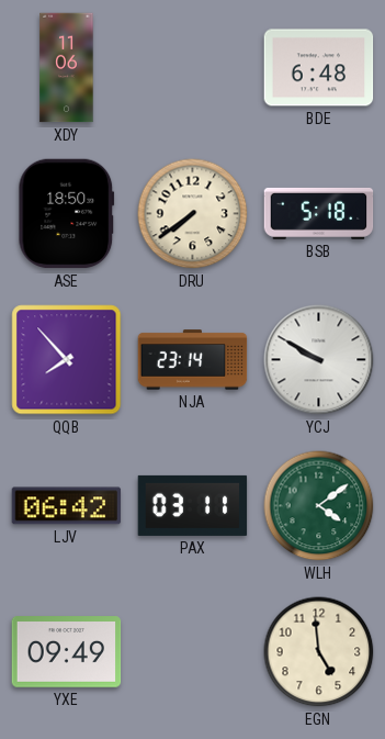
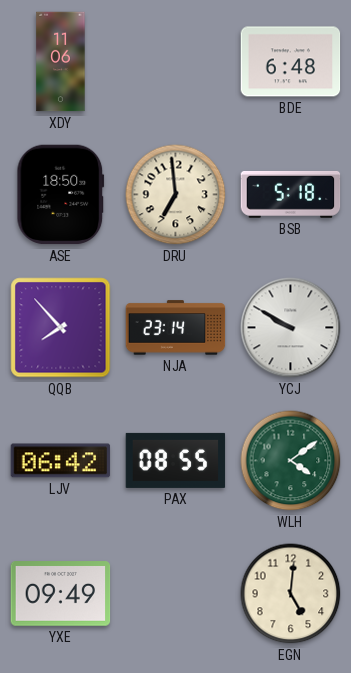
DRU: 7:39 -> 6:59
PAX: 03:11 -> 08:55
EGN: 4:59 -> 5:01
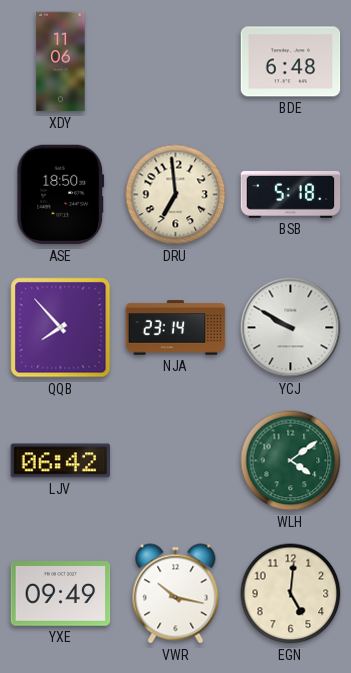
PAX: 08:55 -> none
VWR: none -> 10:17
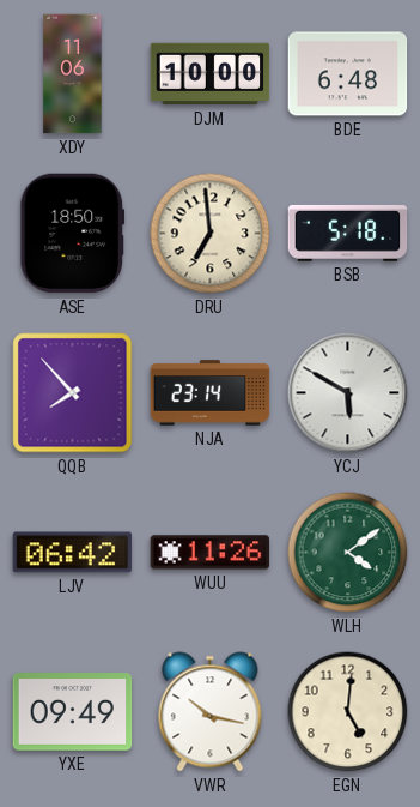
DJM: none -> 10:00
YCJ: 9:50 -> 5:50
WUU: none -> 11:26
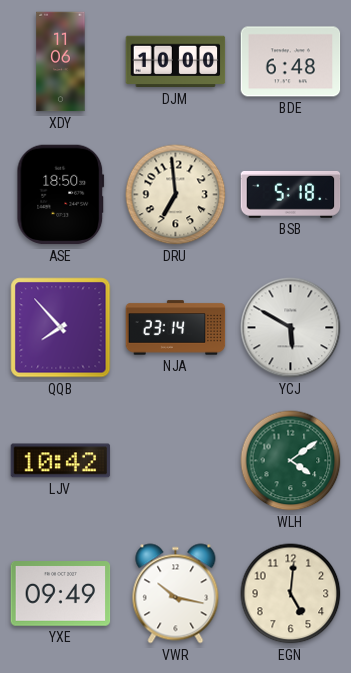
LJV: 06:42 -> 10:42
WUU: 11:26 -> none
